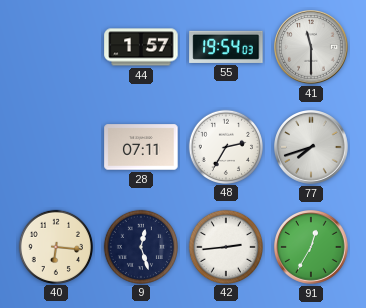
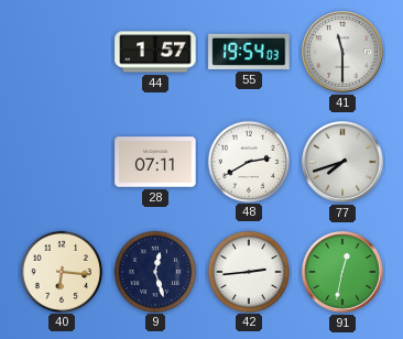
48: 2:35 -> 2:40
91: 12:35 -> 12:32
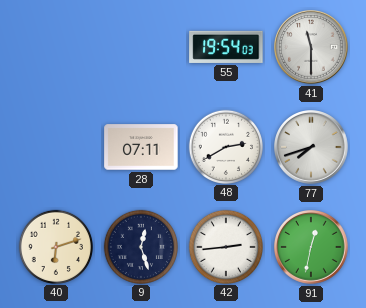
44: 1:57 -> none
40: 6:16 -> 6:12
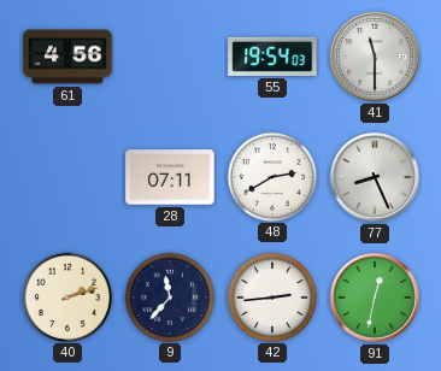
61: none -> 4:56
77: 7:42 -> 8:26
40: 6:12 -> 2:12
9: 12:27 -> 11:37
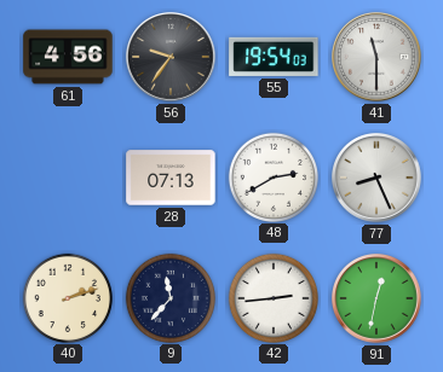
56: none -> 9:36
28: 07:11 -> 07:13
